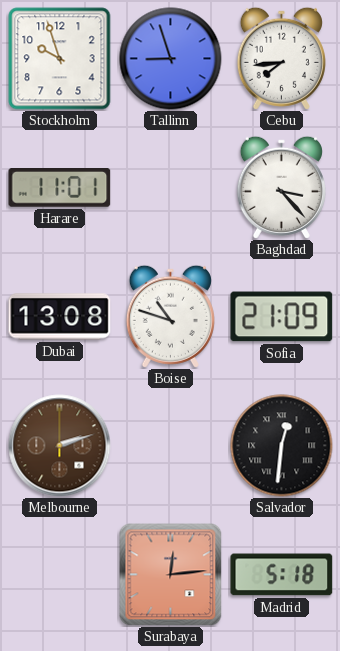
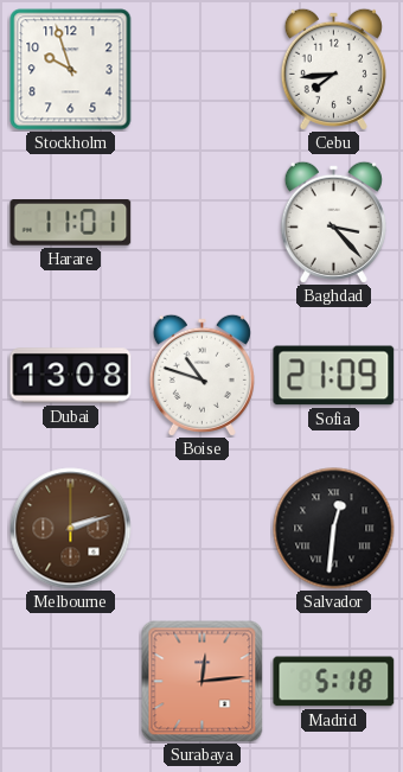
Tallinn: 8:57 -> none
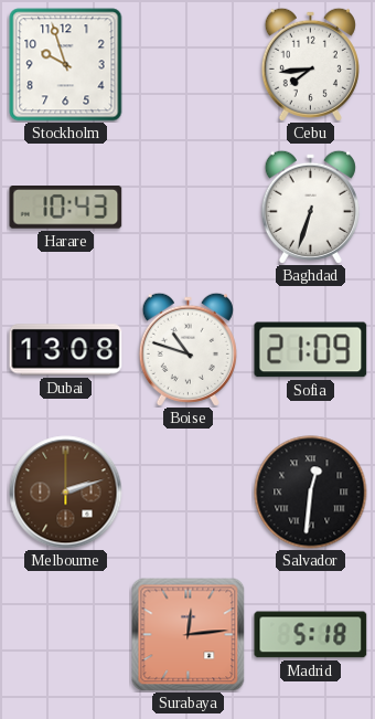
Harare: 11:01 -> 10:43
Baghdad: 3:23 -> 6:33
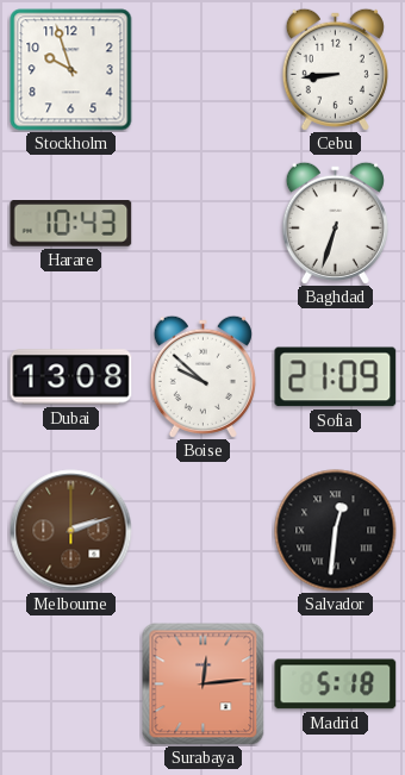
Cebu: 7:44 -> 8:44
Boise: 10:48 -> 9:52
